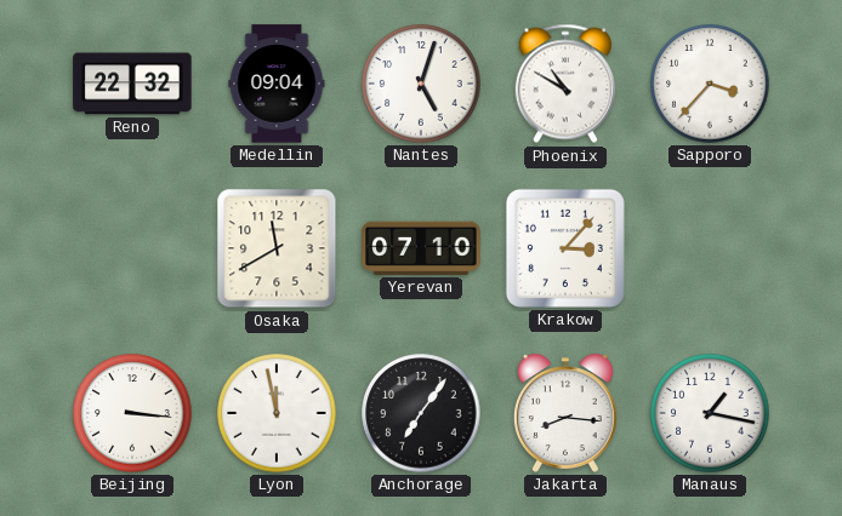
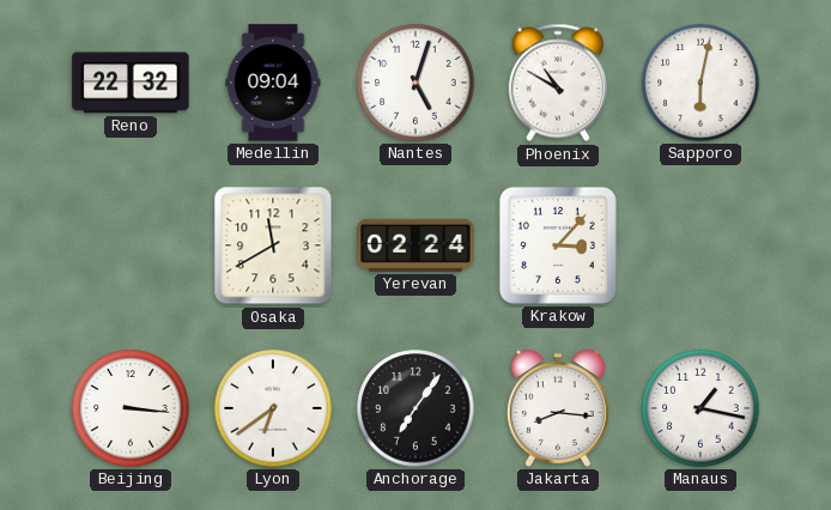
Sapporo: 3:37 -> 6:02
Yerevan: 07:10 -> 02:24
Lyon: 11:58 -> 6:39
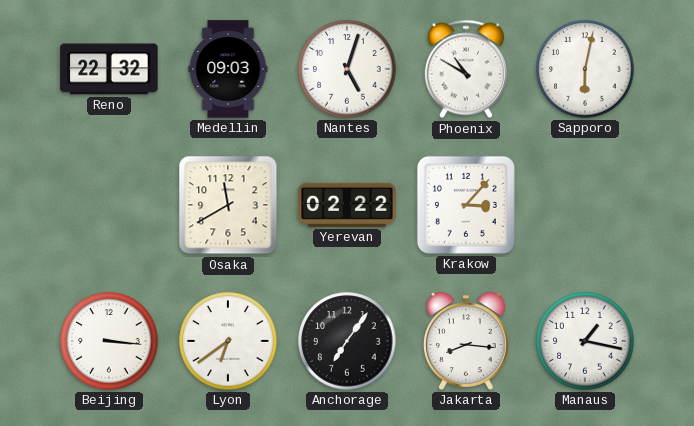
Medellin: 09:04 -> 09:03
Yerevan: 02:24 -> 02:22
